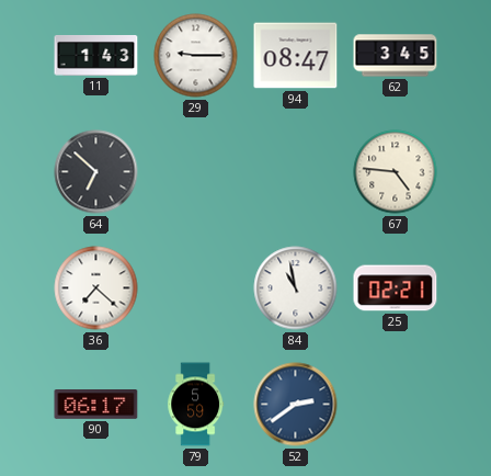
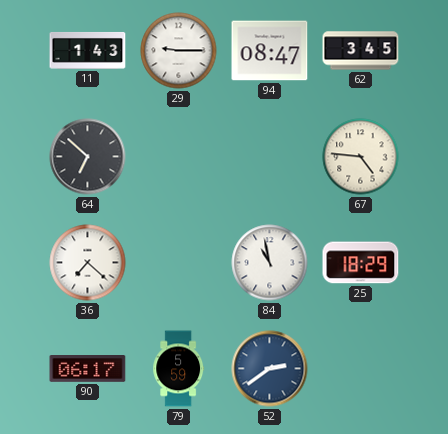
25: 02:21 -> 18:29
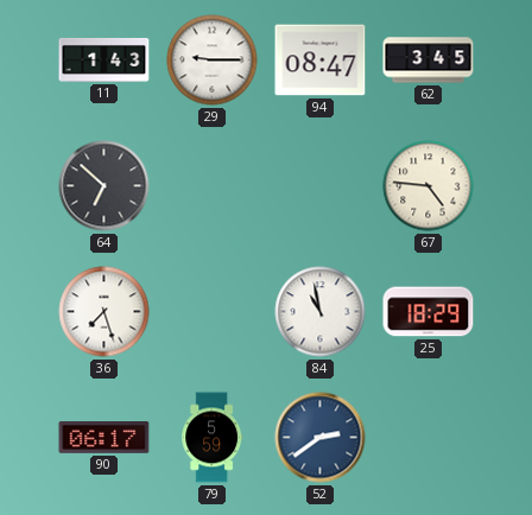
36: 7:22 -> 7:27
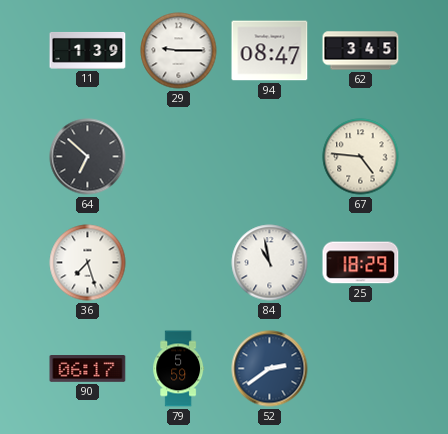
11: 1:43 -> 1:39
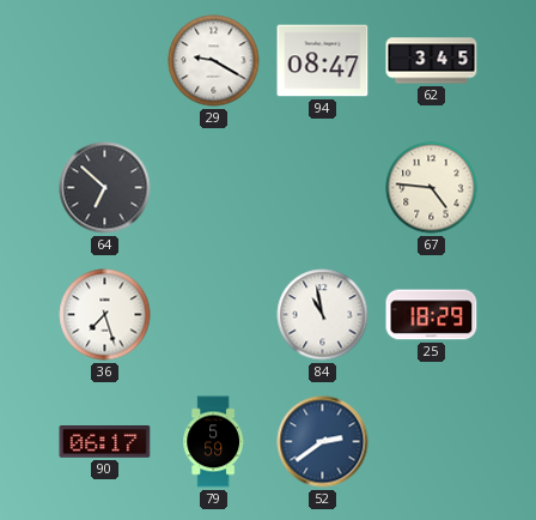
11: 1:39 -> none
29: 9:15 -> 9:20
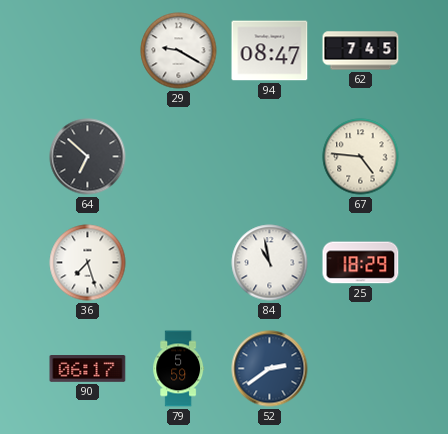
62: 3:45 -> 7:45
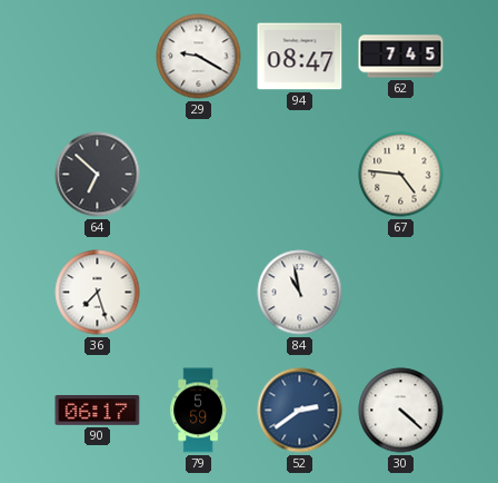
25: 18:29 -> none
30: none -> 4:22
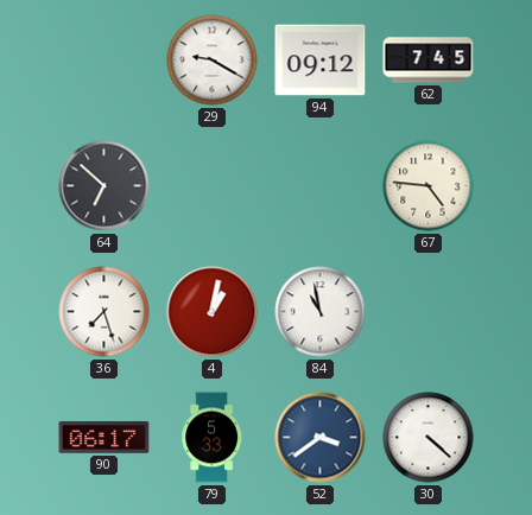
94: 08:47 -> 09:12
4: none -> 1:02
79: 5:59 -> 5:33
52: 2:39 -> 3:39
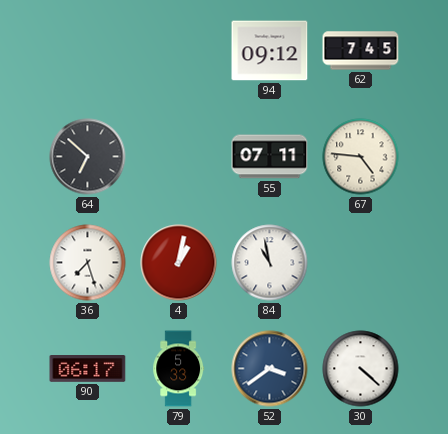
29: 9:20 -> none
55: none -> 07:11
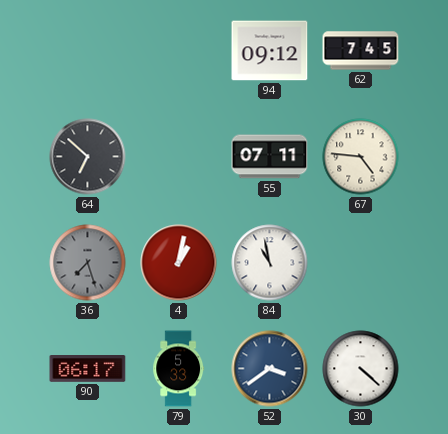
36 dial: white -> grey
